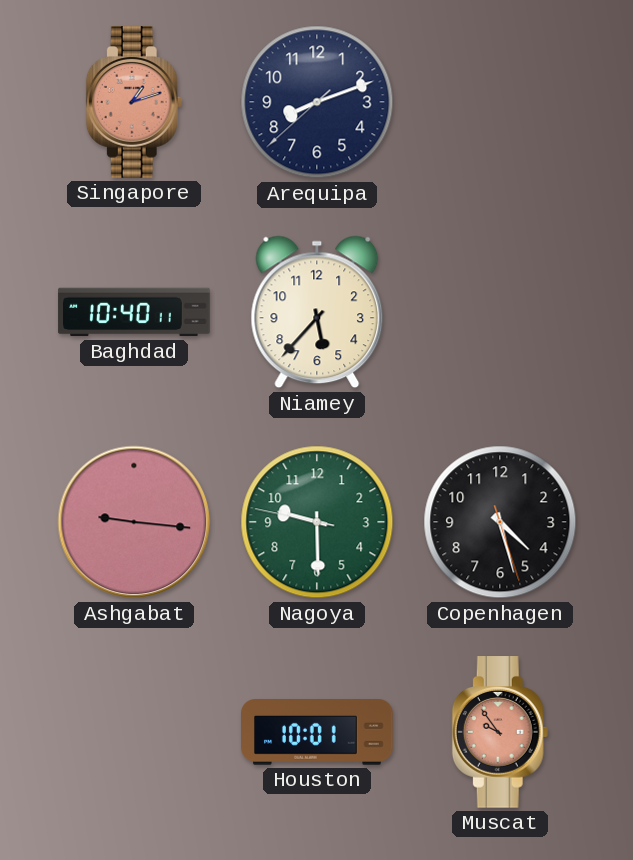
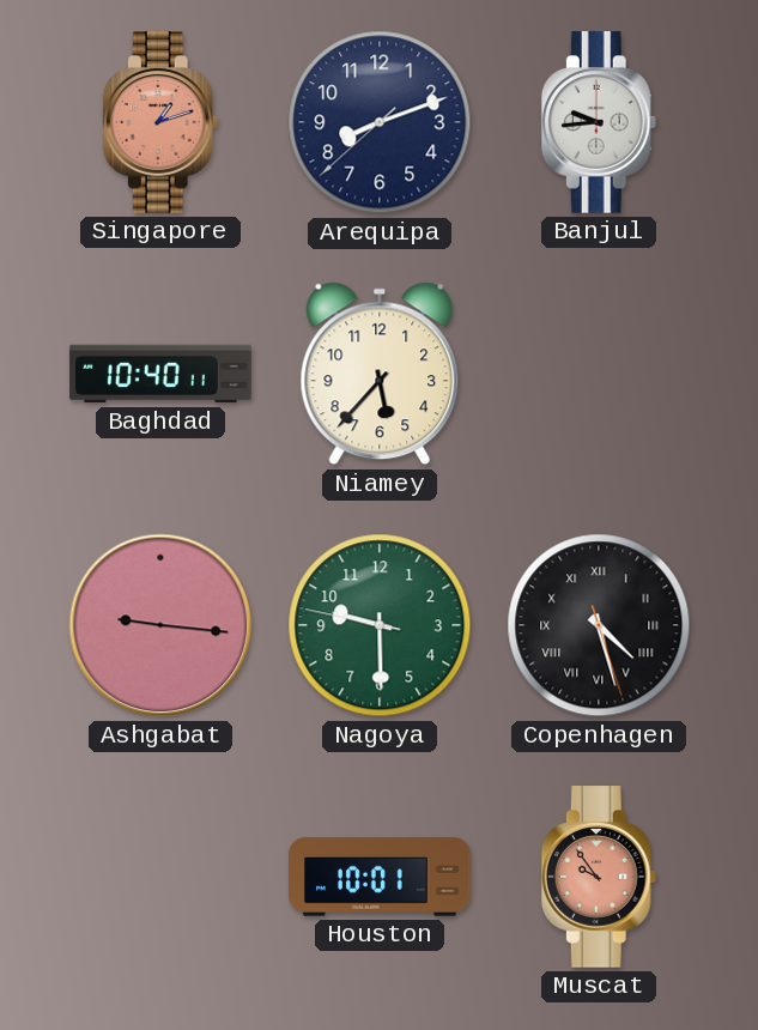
Banjul: none -> 9:44
Copenhagen numerals: Arabic -> Roman
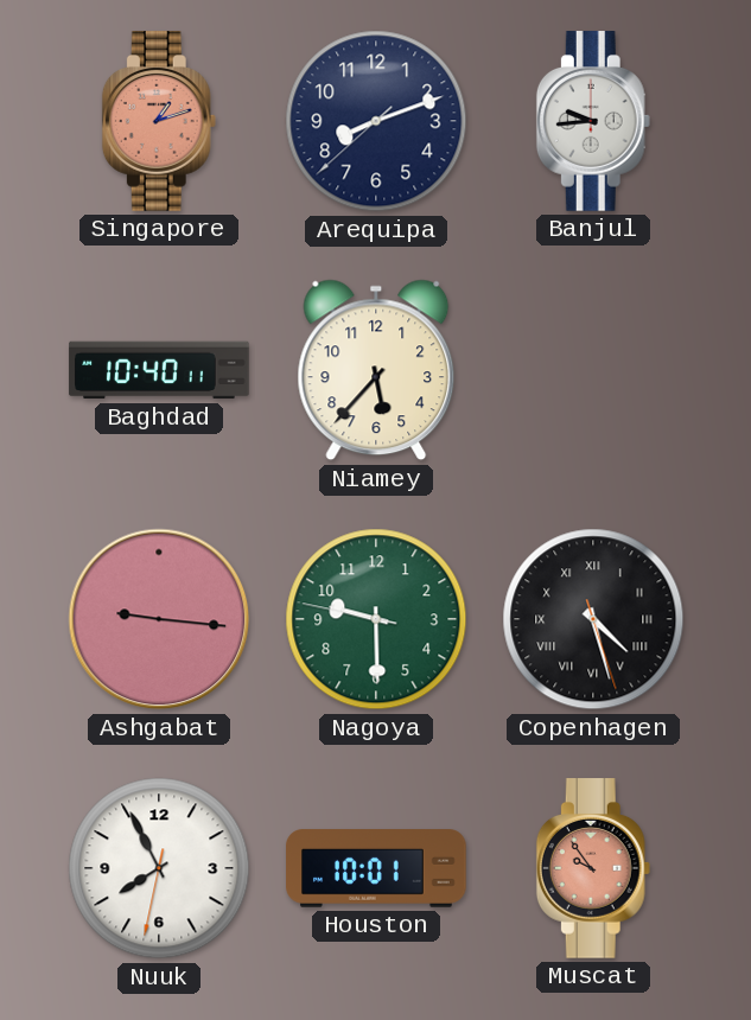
Nuuk: none -> 7:55
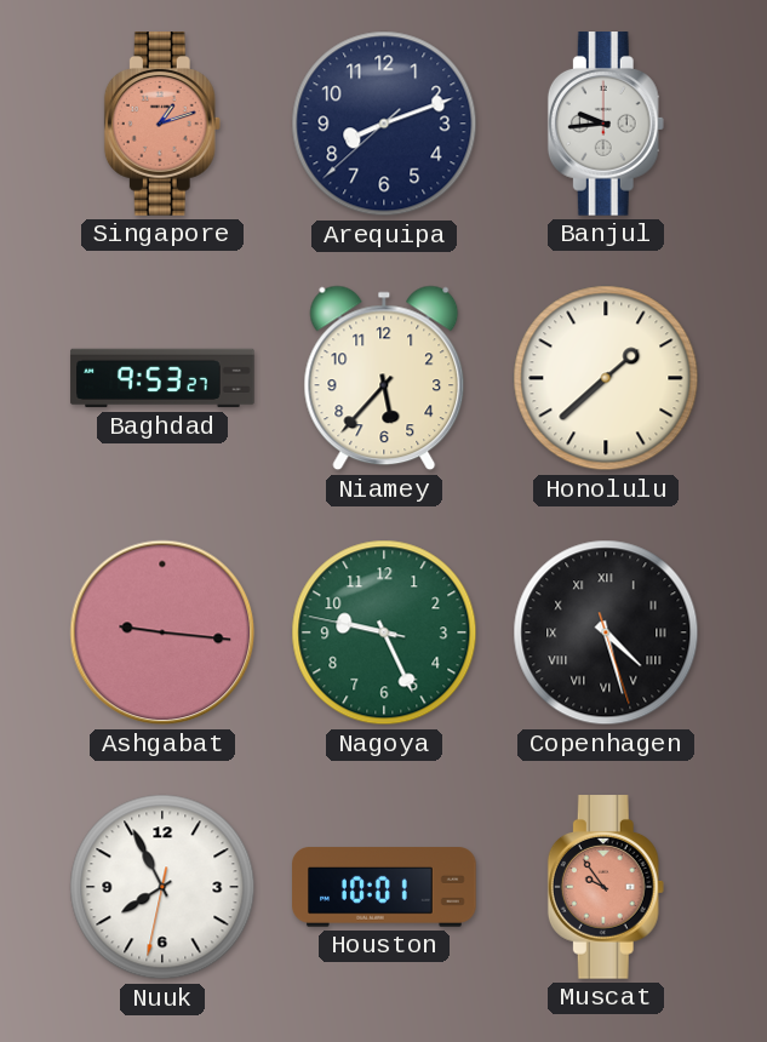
Baghdad: 10:40 -> 9:53
Honolulu: none -> 1:38
Nagoya: 9:29 -> 9:25
